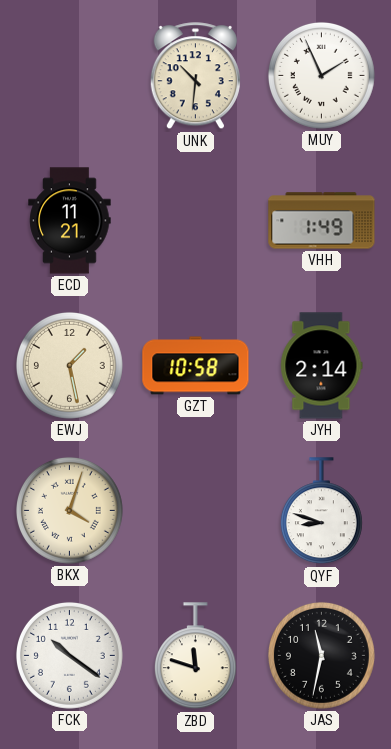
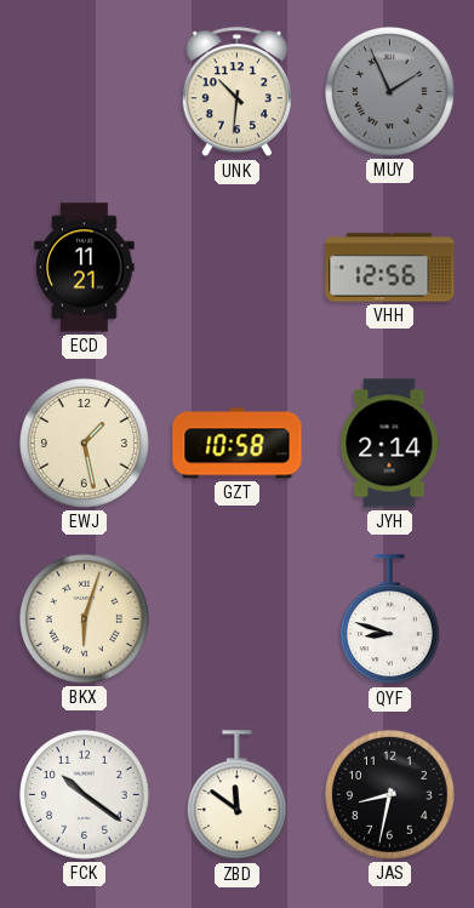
MUY dial: white -> grey
VHH: 1:49 -> 12:56
BKX: 4:03 -> 6:03
ZBD: 11:48 -> 11:51
JAS: 11:32 -> 8:32
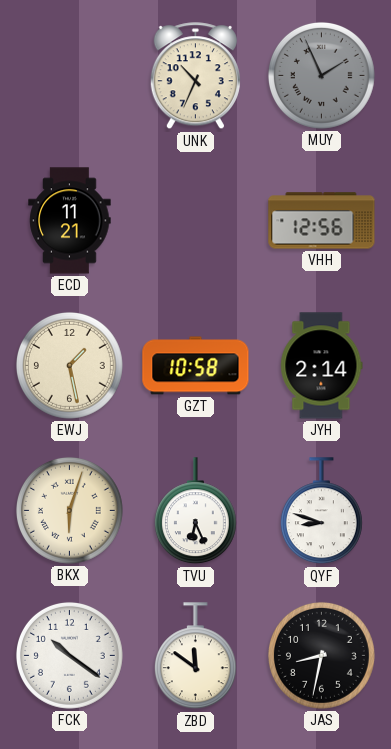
UNK: 10:31 -> 10:34
TVU: none -> 6:26
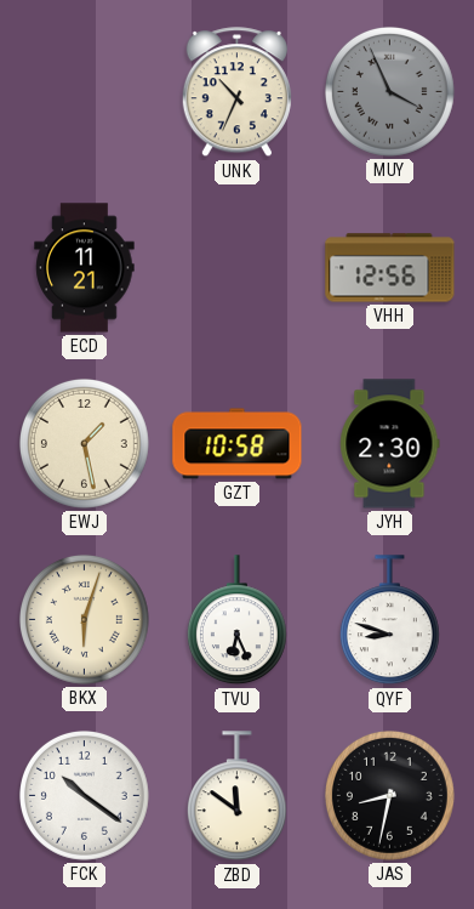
MUY: 1:56 -> 3:56
JYH: 2:14 -> 2:30
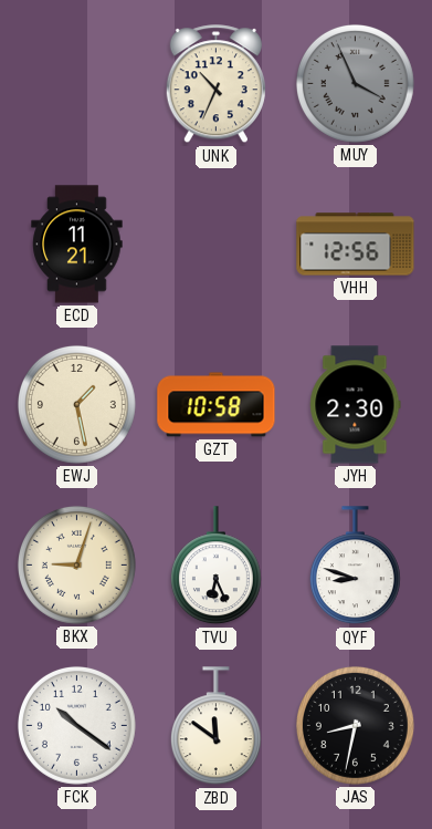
BKX: 6:03 -> 9:03
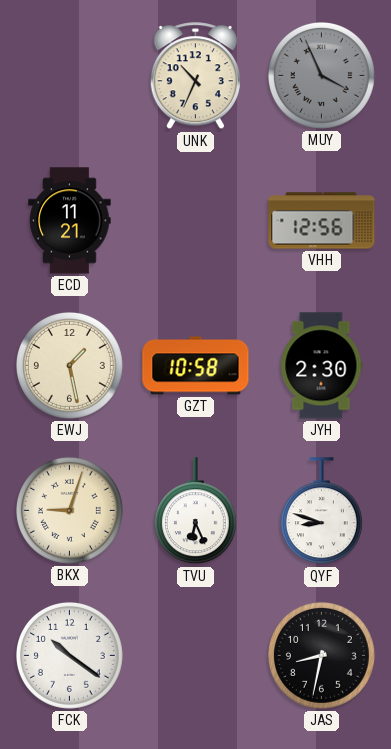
ZBD: 11:51 -> none
